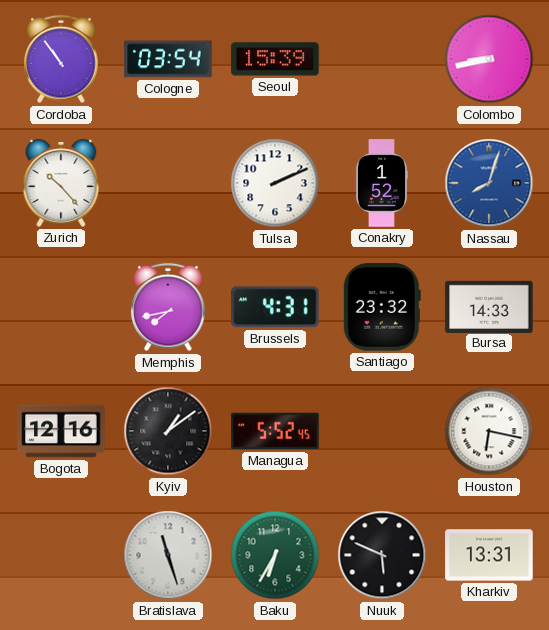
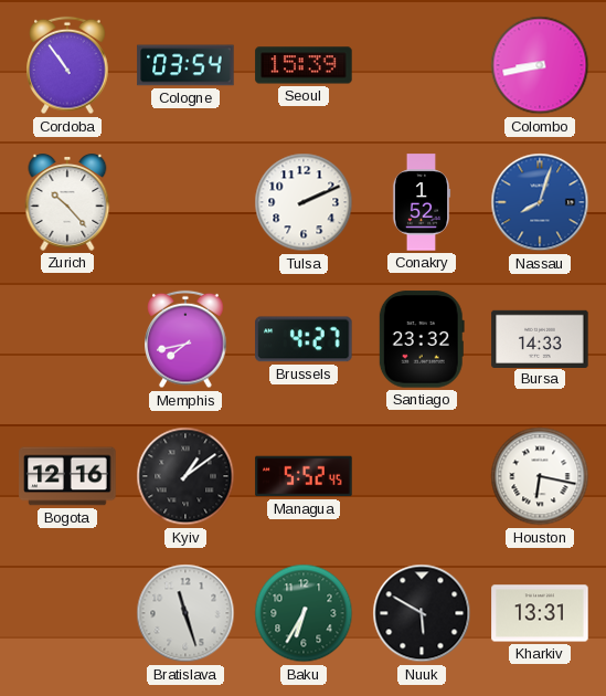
Brussels: 4:31 -> 4:27
Nuuk: 5:49 -> 5:50
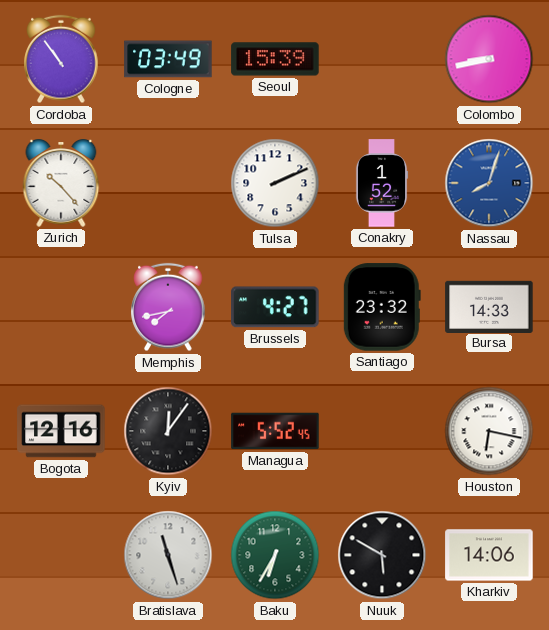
Cologne: 03:54 -> 03:49
Kyiv: 1:09 -> 12:06
Kharkiv: 13:31 -> 14:06
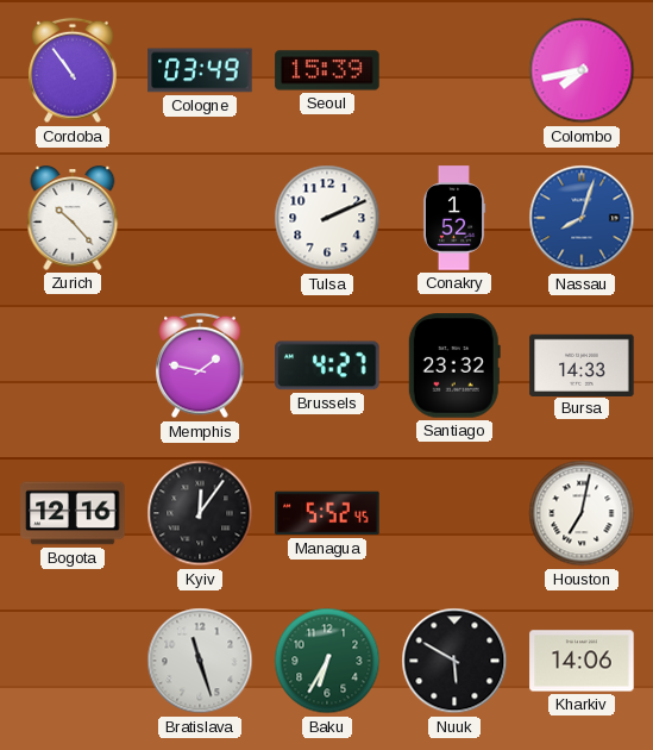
Colombo: 8:43 -> 7:43
Memphis: 7:43 -> 1:47
Houston: 6:17 -> 7:02
